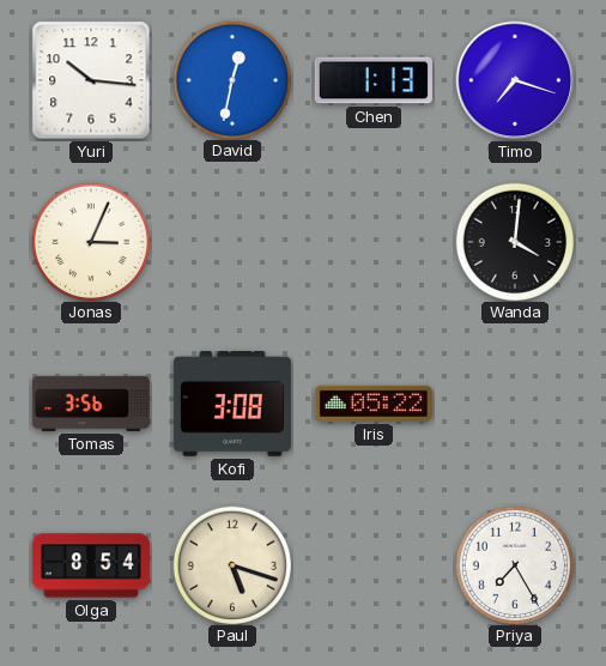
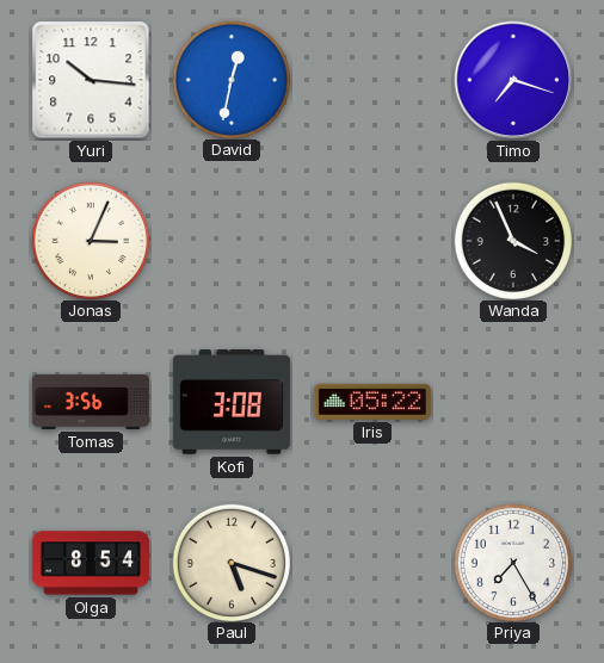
Chen: 1:13 -> none
Wanda: 4:01 -> 3:56
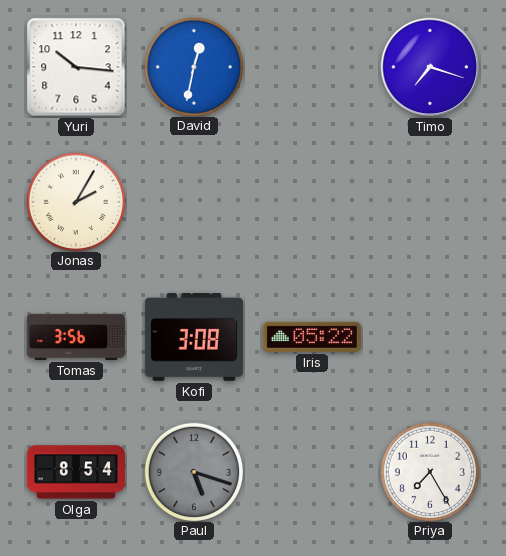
Jonas: 3:04 -> 2:05
Wanda: 3:56 -> none
Paul dial: cream -> grey
